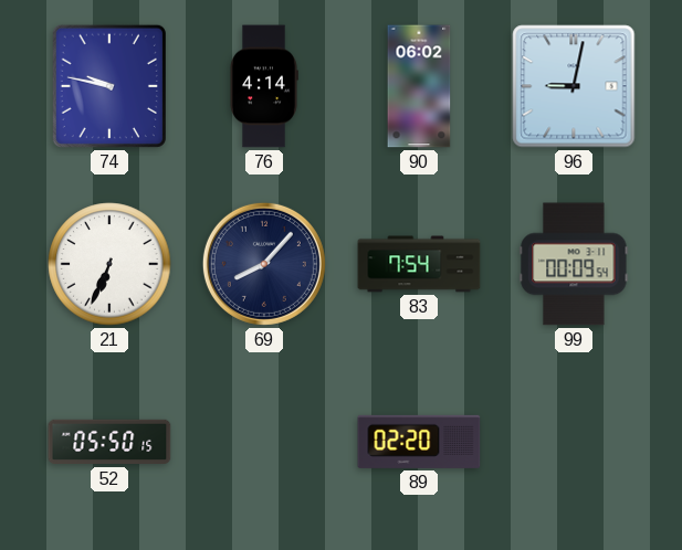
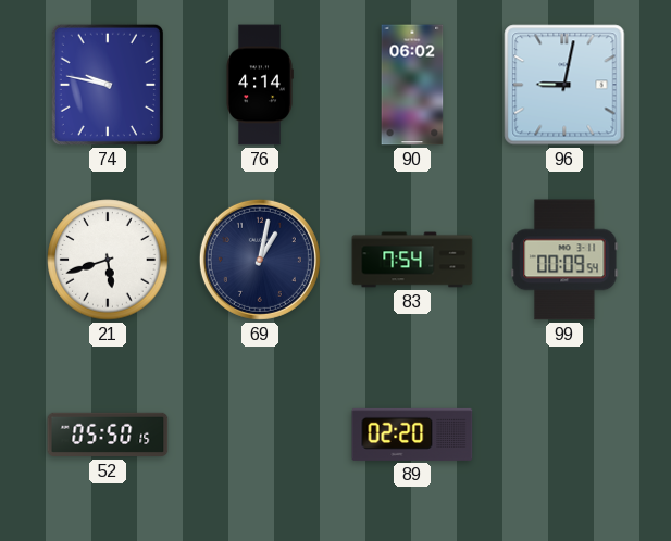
21: 6:34 -> 5:42
69: 8:07 -> 1:02
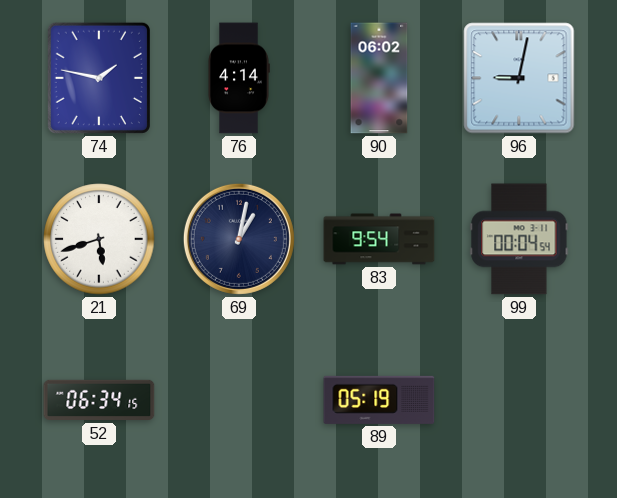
74: 9:47 -> 1:47
83: 7:54 -> 9:54
99: 00:09 -> 00:04
52: 05:50 -> 06:34
89: 02:20 -> 05:19
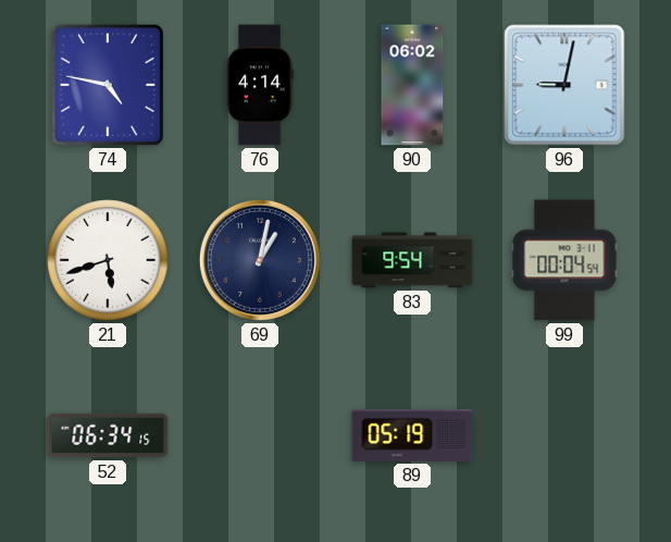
74: 1:47 -> 4:47
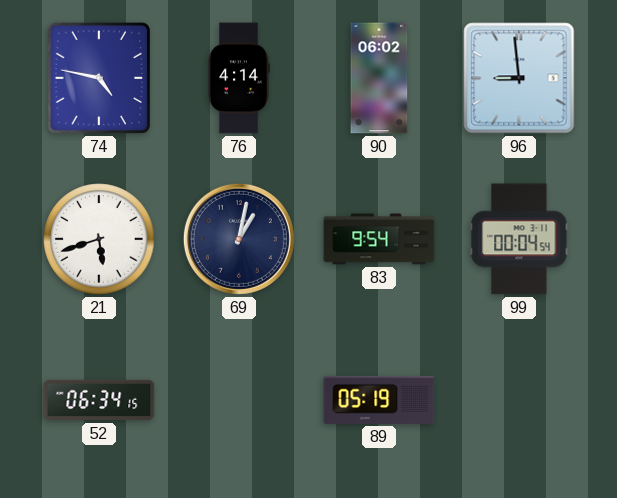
96: 9:02 -> 8:59
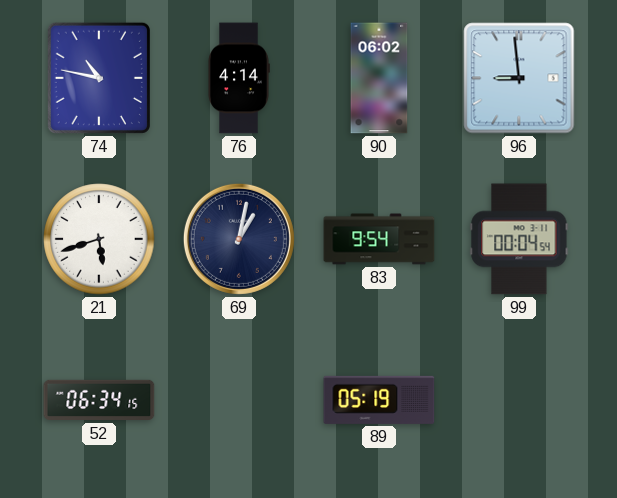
74: 4:47 -> 10:47
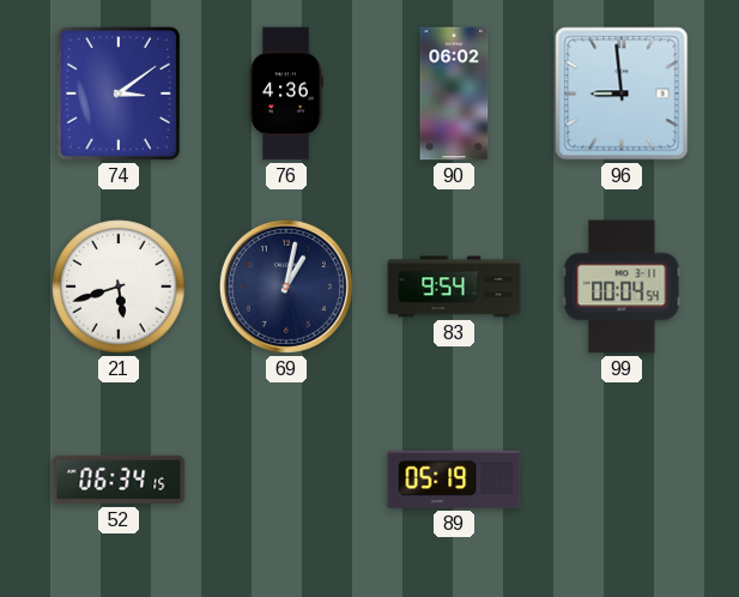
74: 10:47 -> 3:09
76: 4:14 -> 4:36
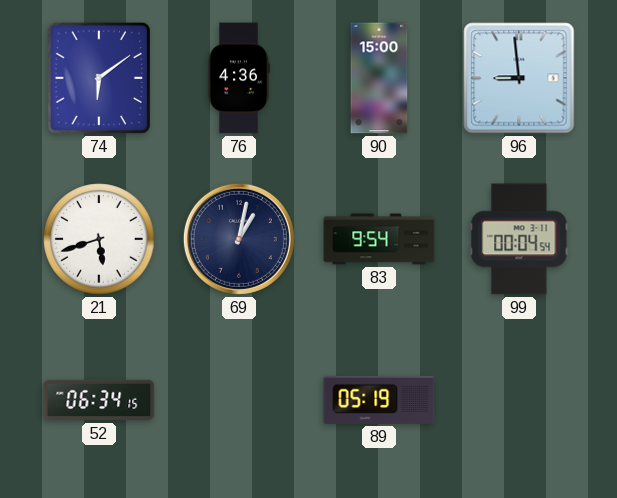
74: 3:09 -> 6:09
90: 06:02 -> 15:00
